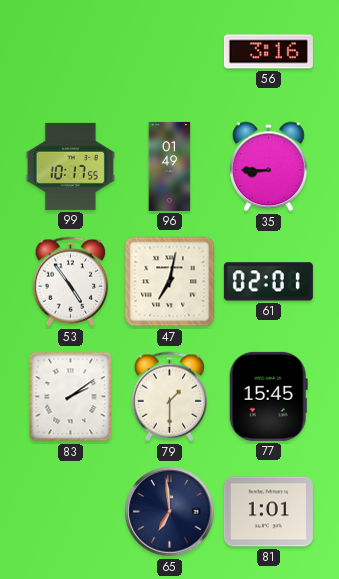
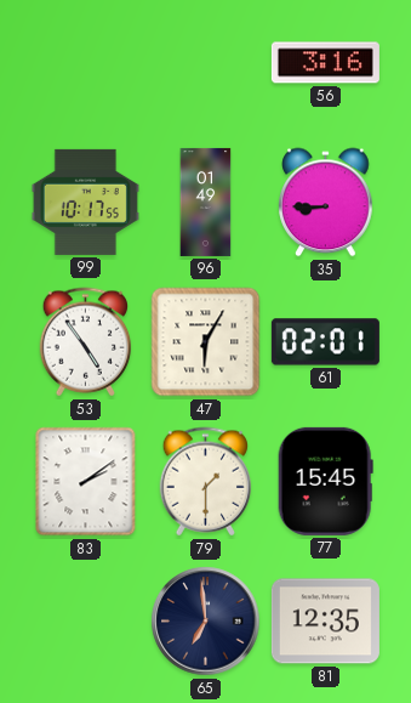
47: 7:02 -> 6:05
81: 1:01 -> 12:35
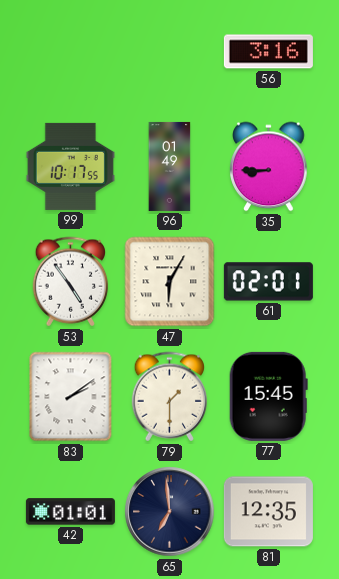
42: none -> 01:01
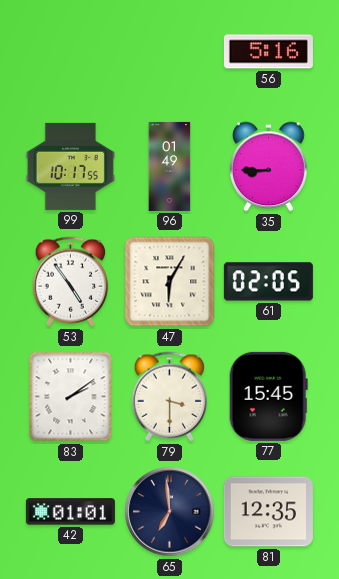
56: 3:16 -> 5:16
61: 02:01 -> 02:05
79: 1:30 -> 3:30
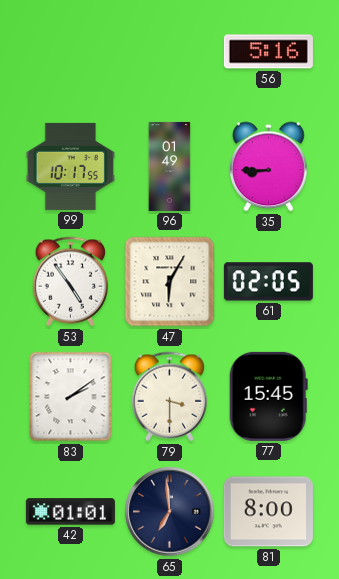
81: 12:35 -> 8:00
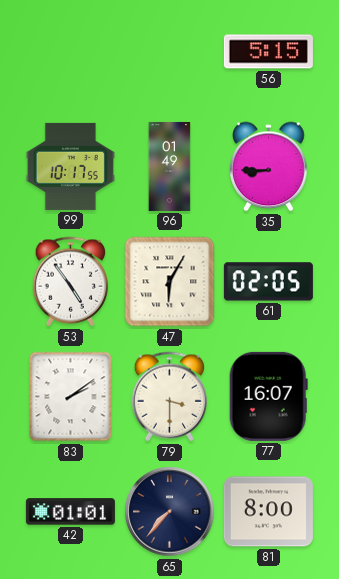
56: 5:16 -> 5:15
77: 15:45 -> 16:07
65: 6:59 -> 7:37
